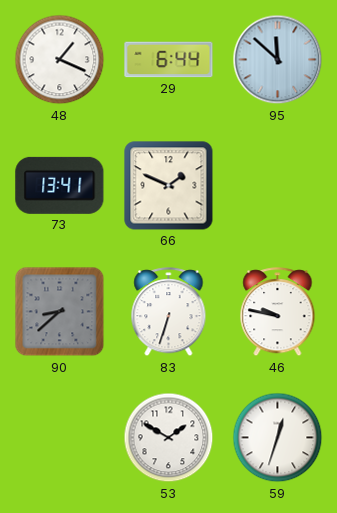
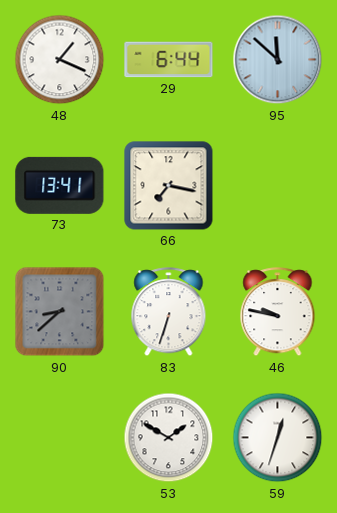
66: 1:49 -> 7:17
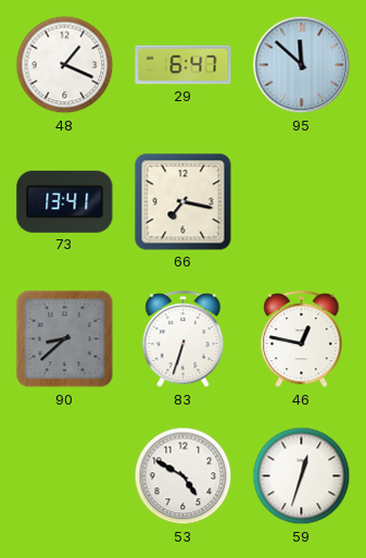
29: 6:44 -> 6:47
46: 9:47 -> 12:47
53: 1:50 -> 4:50
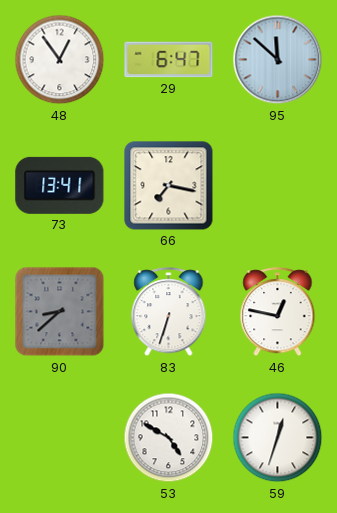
48: 1:19 -> 12:54
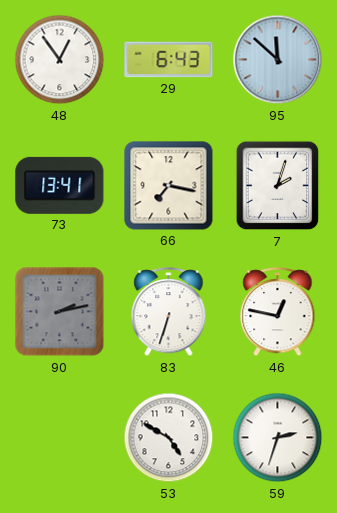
29: 6:47 -> 6:43
7: none -> 2:03
90: 8:38 -> 2:13
59: 12:33 -> 2:33
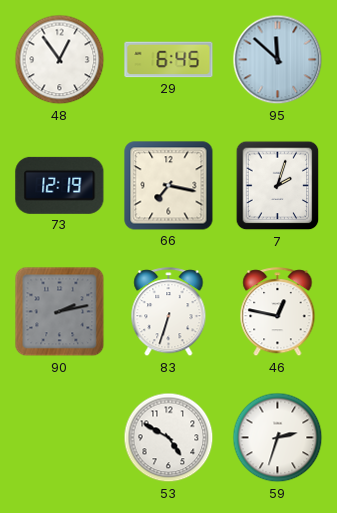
29: 6:43 -> 6:45
73: 13:41 -> 12:19
